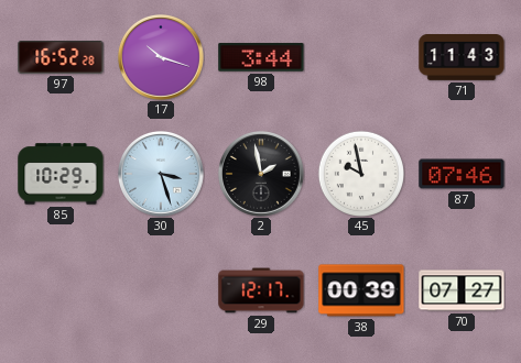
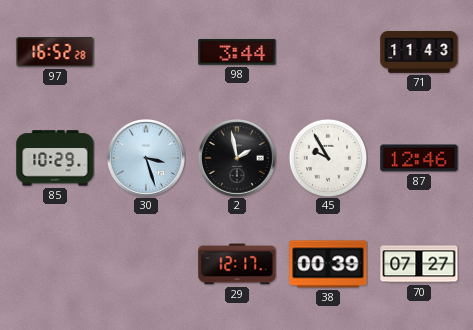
17: 10:18 -> none
45: 9:58 -> 9:55
87: 07:46 -> 12:46
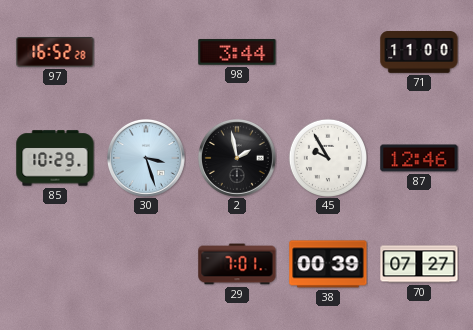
71: 11:43 -> 11:00
29: 12:17 -> 7:01
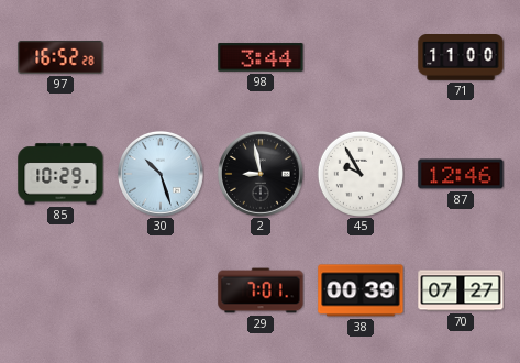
30: 3:27 -> 10:27
2: 1:58 -> 8:58
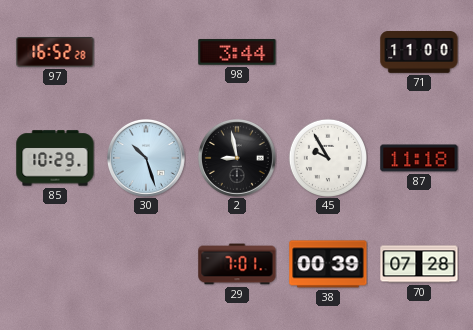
87: 12:46 -> 11:18
70: 07:27 -> 07:28
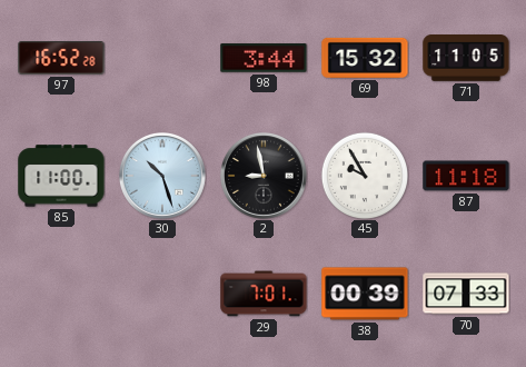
69: none -> 15:32
71: 11:00 -> 11:05
85: 10:29 -> 11:00
70: 07:28 -> 07:33
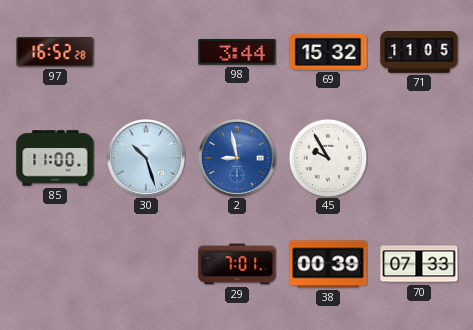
2 dial: black -> blue
87: 11:18 -> none
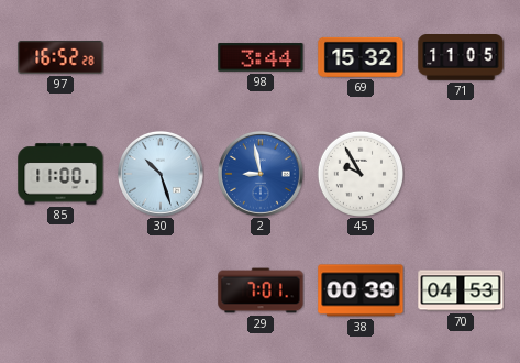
70: 07:33 -> 04:53
